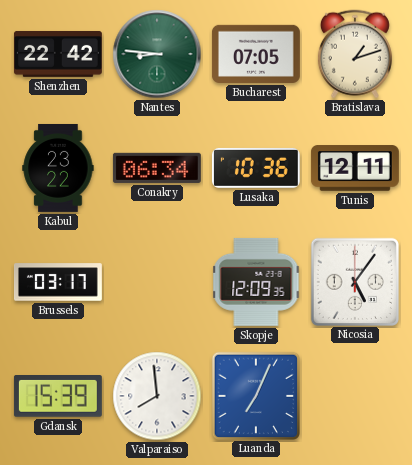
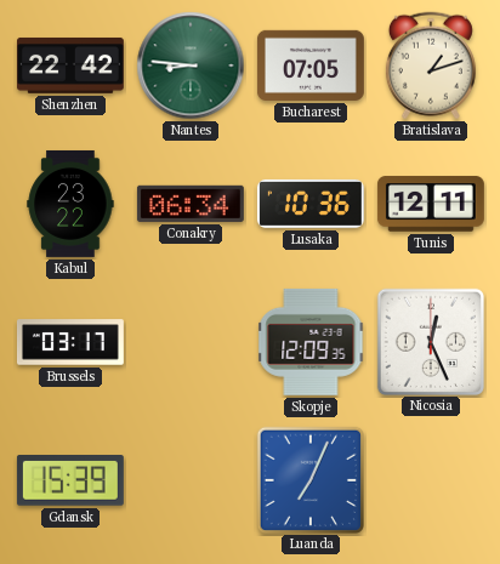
Nicosia: 5:06 -> 12:26
Valparaiso: 7:59 -> none
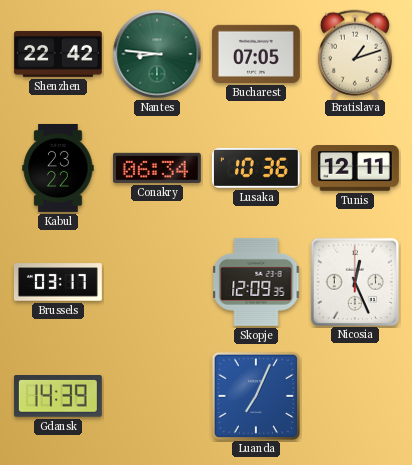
Gdansk: 15:39 -> 14:39
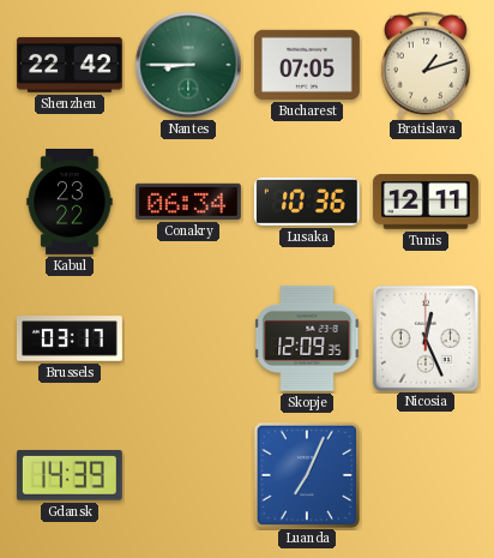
Nantes: 8:46 -> 8:45
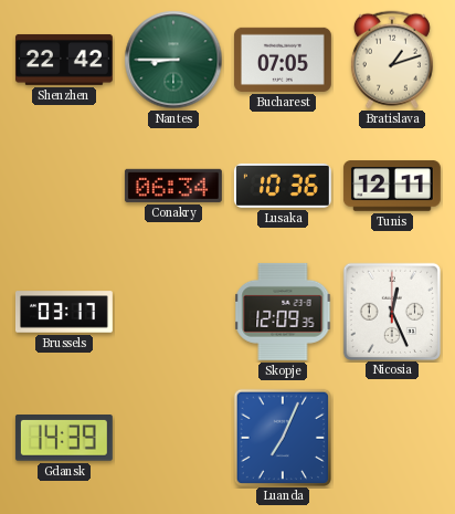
Kabul: 23:22 -> none
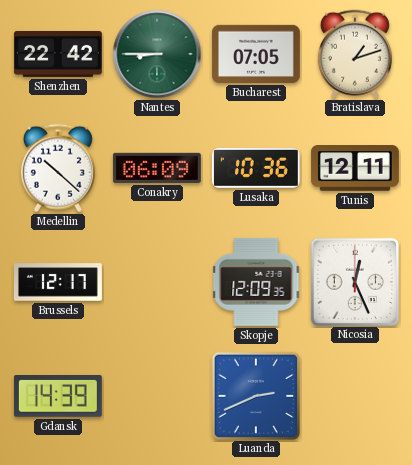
Medellin: none -> 10:22
Conakry: 06:34 -> 06:09
Brussels: 03:17 -> 12:17
Luanda: 7:04 -> 2:41
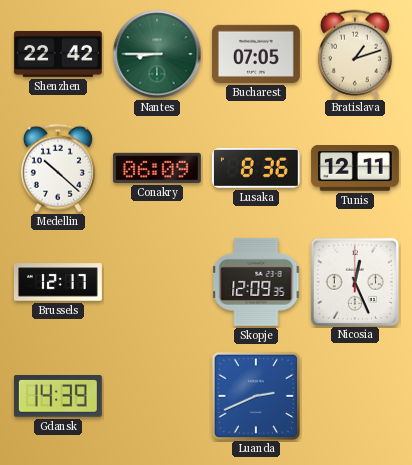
Lusaka: 10:36 -> 8:36
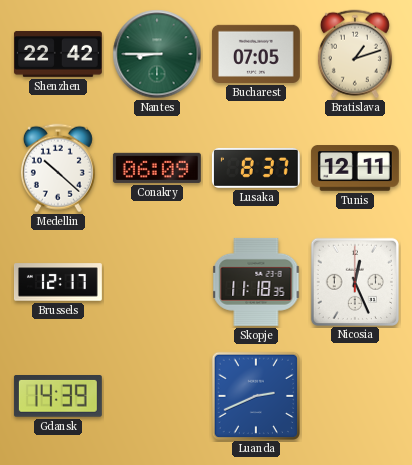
Lusaka: 8:36 -> 8:37
Skopje: 12:09 -> 11:18
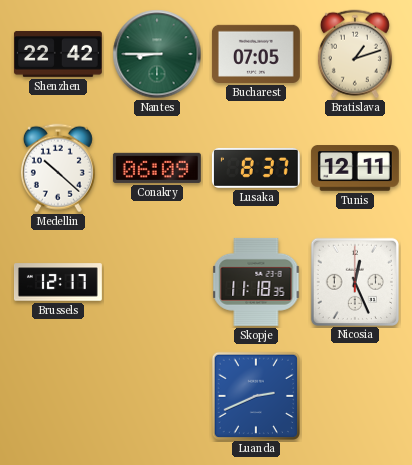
Gdansk: 14:39 -> none
